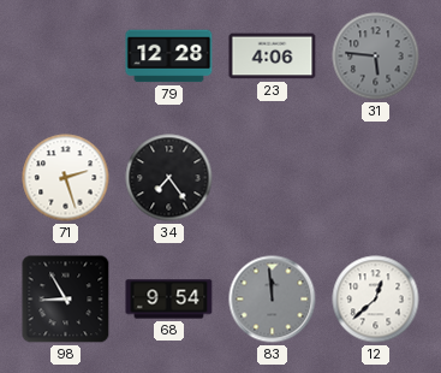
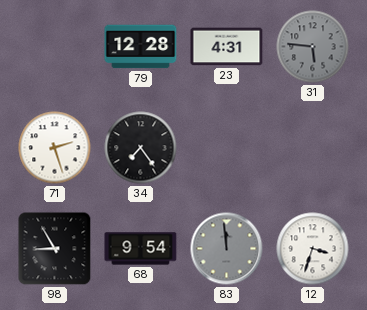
23: 4:06 -> 4:31
12: 12:38 -> 3:33
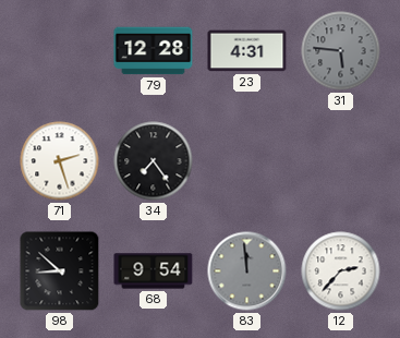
98: 8:55 -> 8:52
12: 3:33 -> 2:37
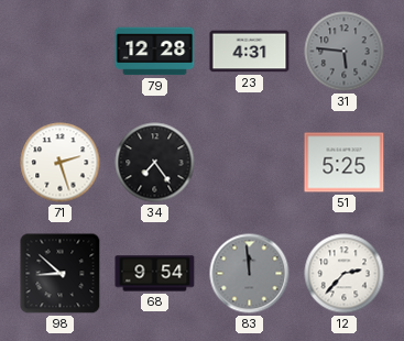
51: none -> 5:25
